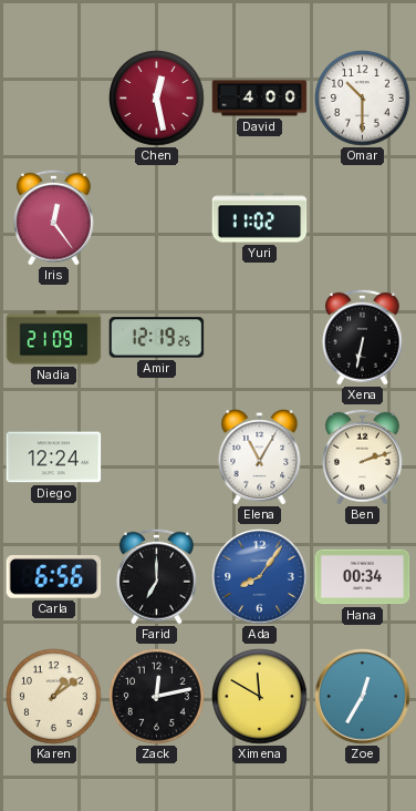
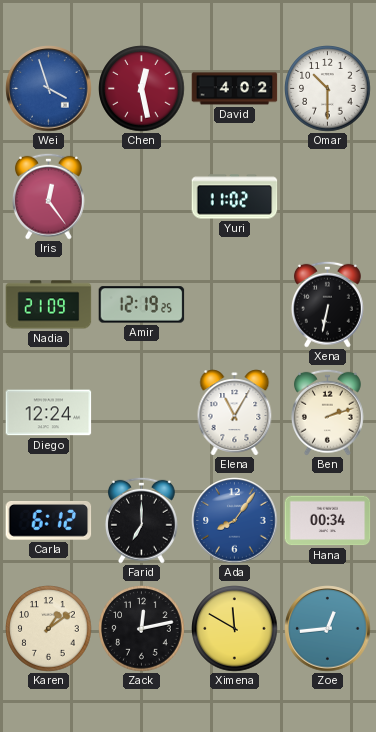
Wei: none -> 3:57
David: 4:00 -> 4:02
Carla: 6:56 -> 6:12
Zoe: 12:35 -> 12:44
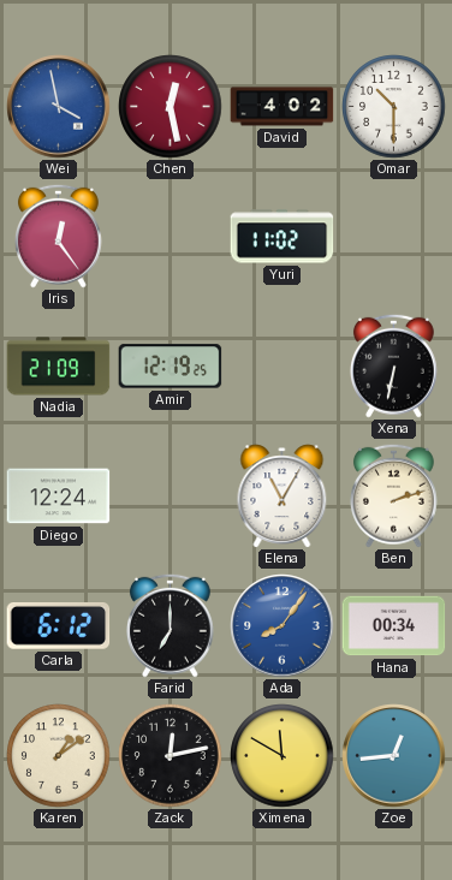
Wei: 3:57 -> 3:58
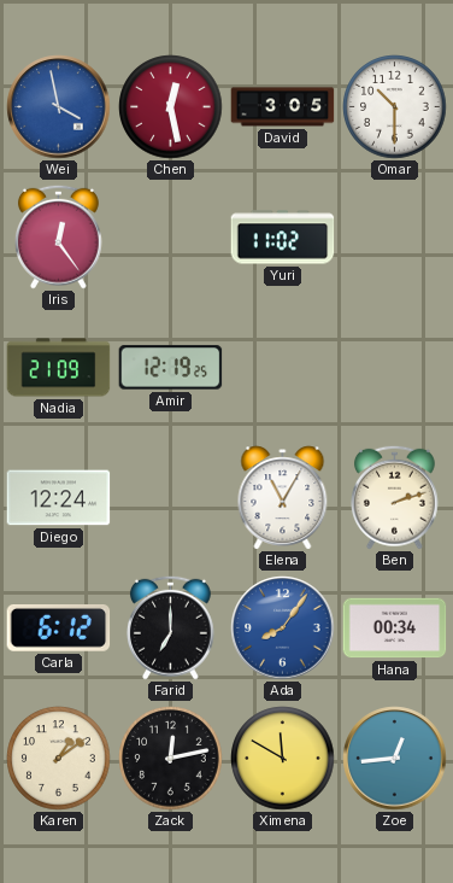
David: 4:02 -> 3:05
Xena: 6:32 -> none
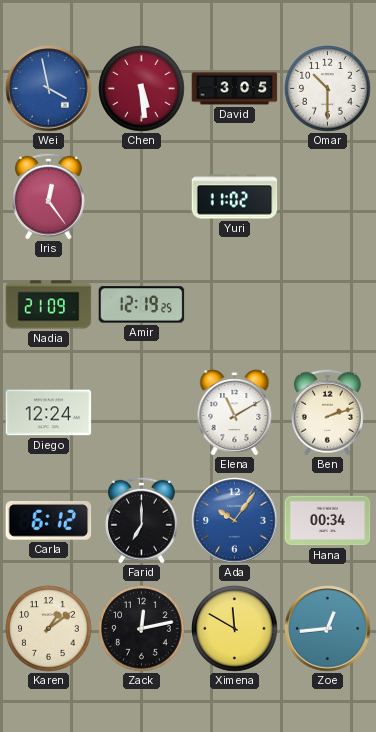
Chen: 12:28 -> 5:29
Elena: 11:05 -> 11:10
Ada: 8:06 -> 10:06
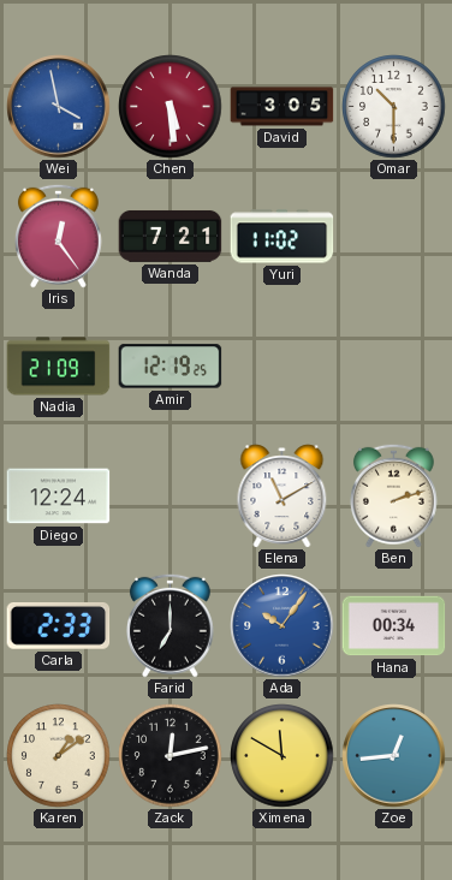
Wanda: none -> 7:21
Carla: 6:12 -> 2:33
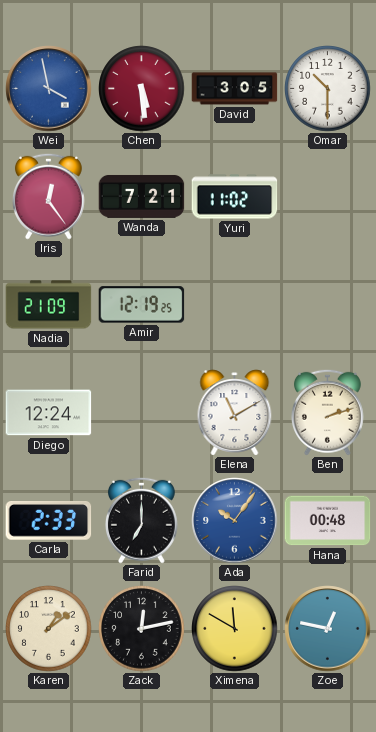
Hana: 00:34 -> 00:48
Zoe: 12:44 -> 12:47
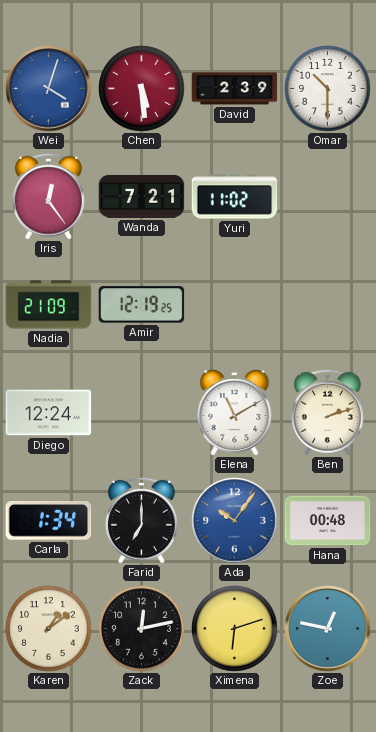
Wei: 3:58 -> 4:03
David: 3:05 -> 2:39
Carla: 2:33 -> 1:34
Ximena: 11:50 -> 6:12
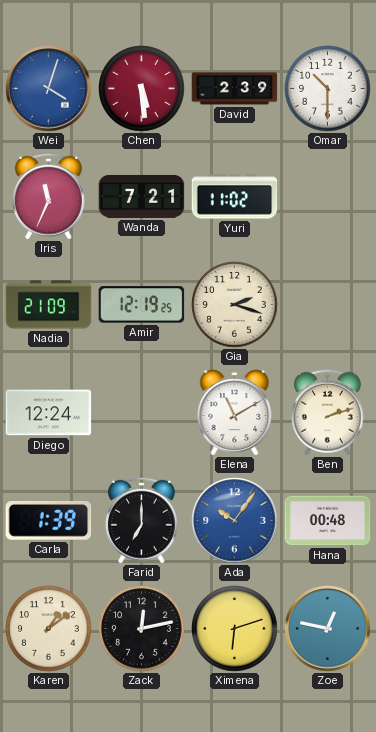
Iris: 12:24 -> 11:34
Gia: none -> 2:18
Carla: 1:34 -> 1:39
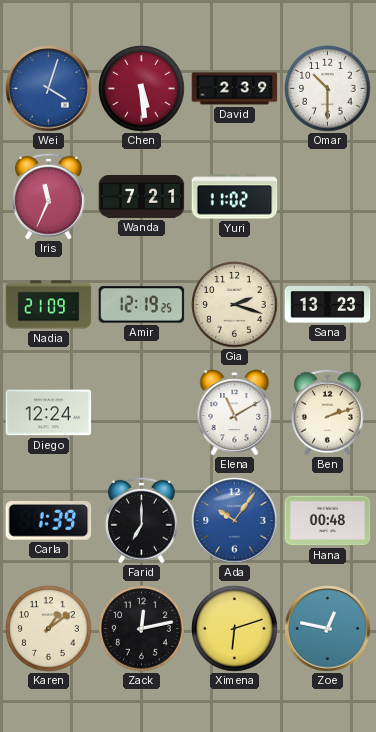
Sana: none -> 13:23
